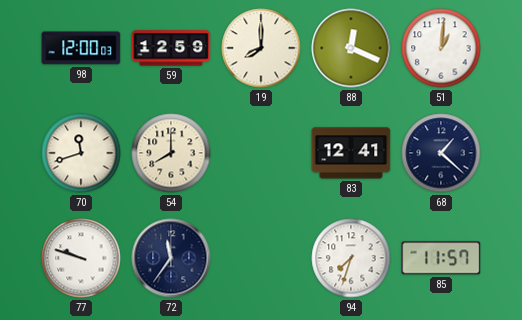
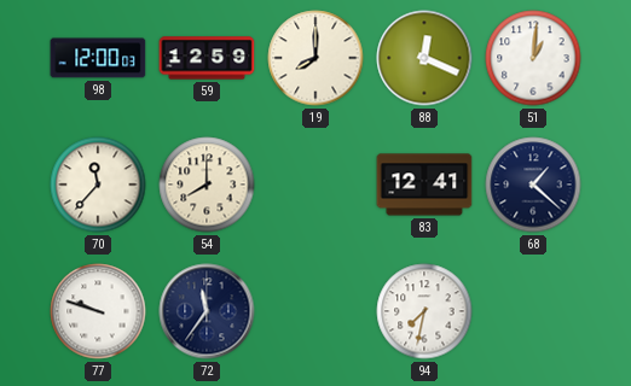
70: 11:42 -> 11:37
94: 7:33 -> 7:32
85: 11:57 -> none
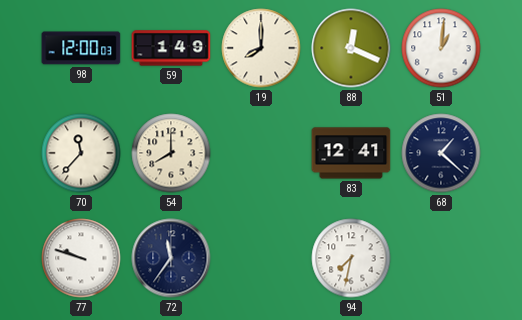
59: 12:59 -> 1:49
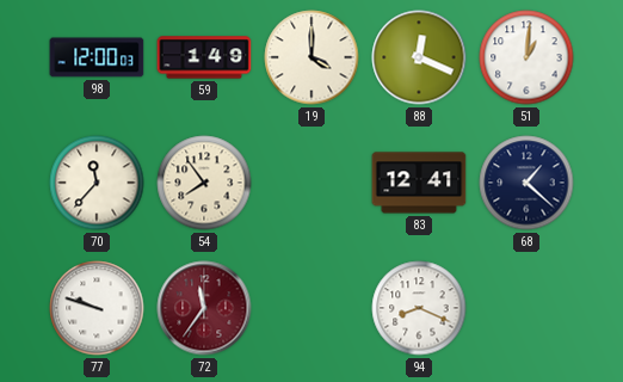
19: 8:00 -> 4:00
54: 8:00 -> 7:54
72 dial: navy -> burgundy
94: 7:32 -> 8:19
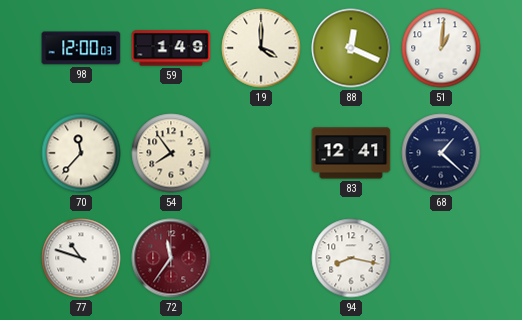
77: 9:48 -> 10:48
94: 8:19 -> 8:17
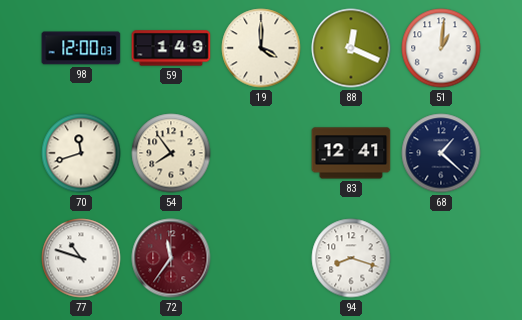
70: 11:37 -> 11:42
94: 8:17 -> 8:18
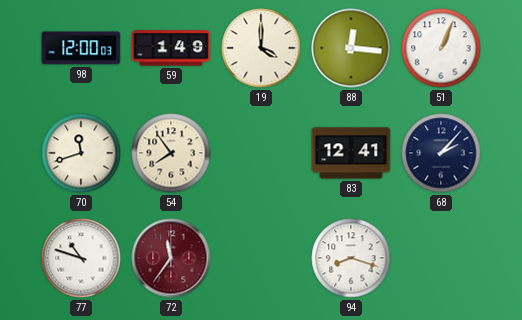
88: 12:19 -> 12:16
51: 1:01 -> 1:04
68: 1:22 -> 2:07
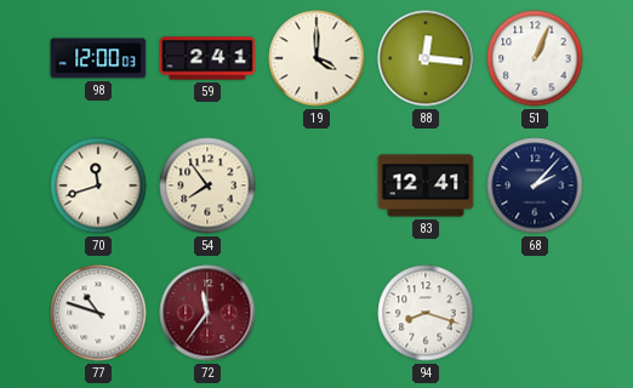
59: 1:49 -> 2:41
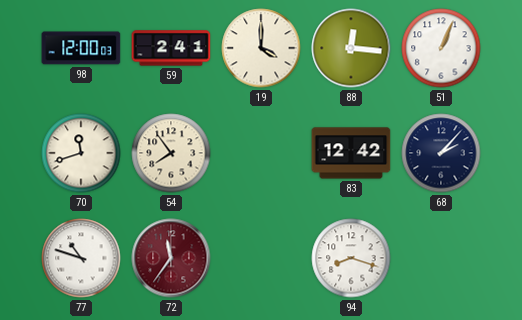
83: 12:41 -> 12:42
